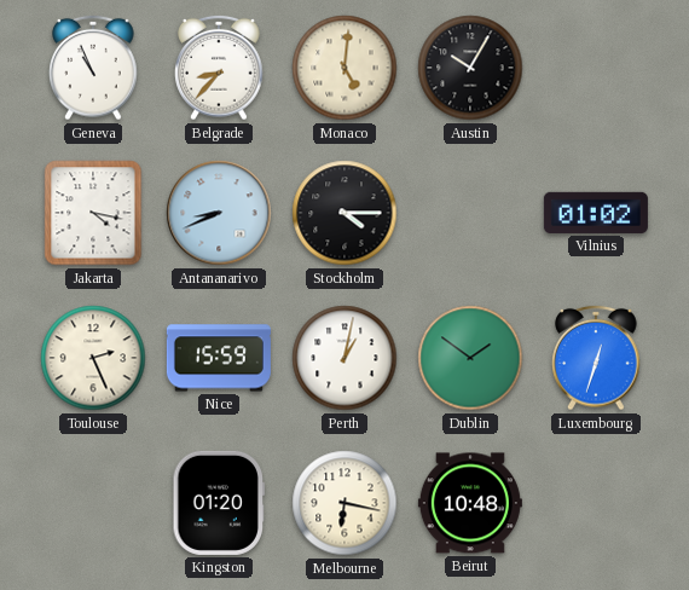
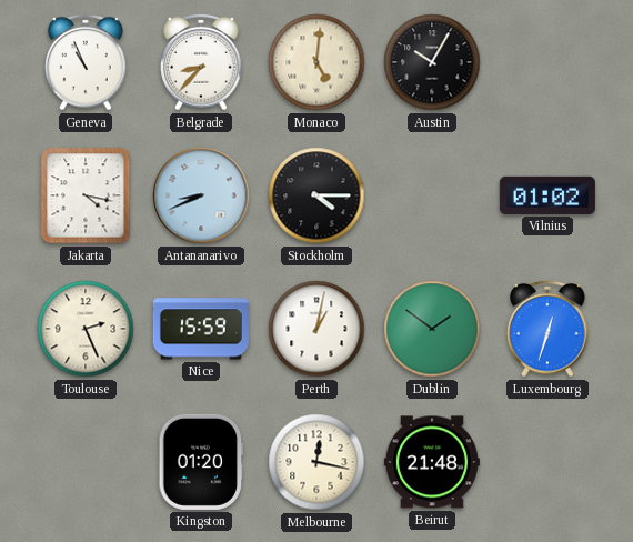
Melbourne: 6:17 -> 12:17
Beirut: 10:48 -> 21:48
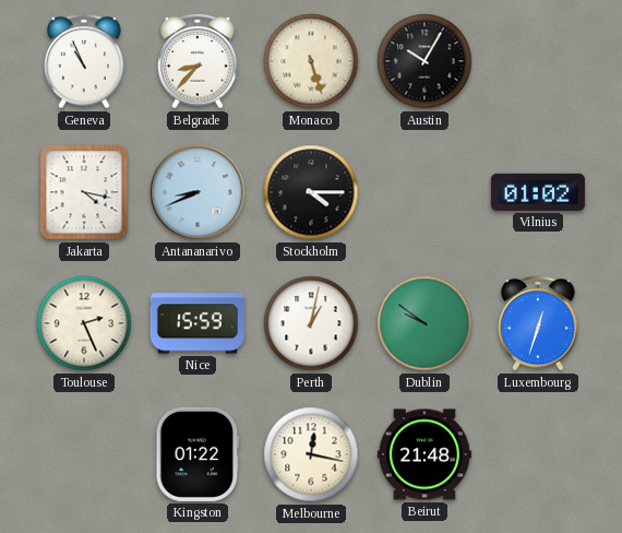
Monaco: 5:01 -> 5:27
Dublin: 1:51 -> 9:51
Kingston: 01:20 -> 01:22
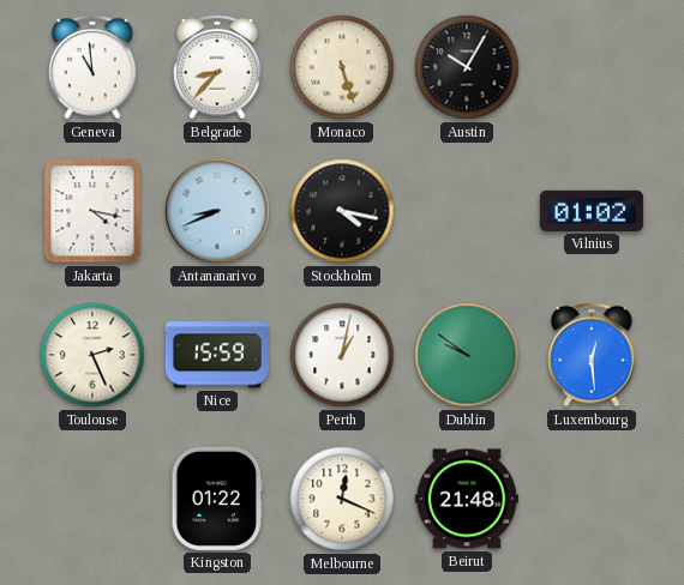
Geneva: 10:56 -> 10:59
Stockholm: 4:15 -> 4:17
Luxembourg: 12:33 -> 12:29
Melbourne: 12:17 -> 12:19
